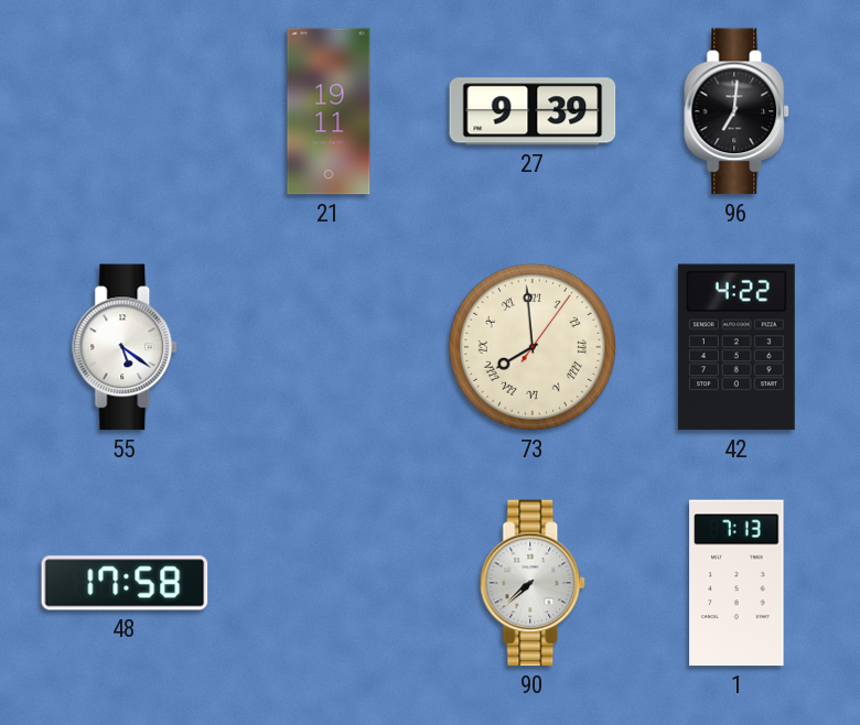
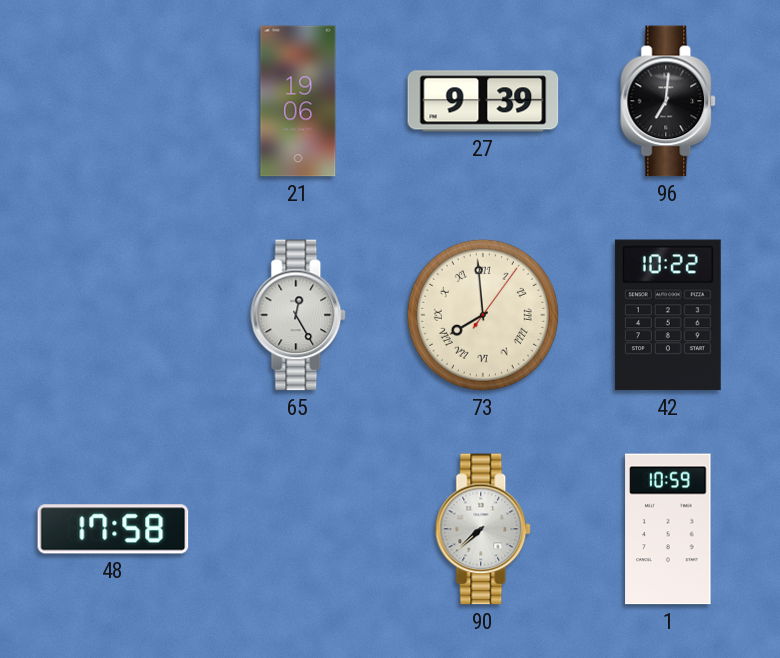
21: 19:11 -> 19:06
55: 5:21 -> none
65: none -> 12:25
42: 4:22 -> 10:22
1: 7:13 -> 10:59
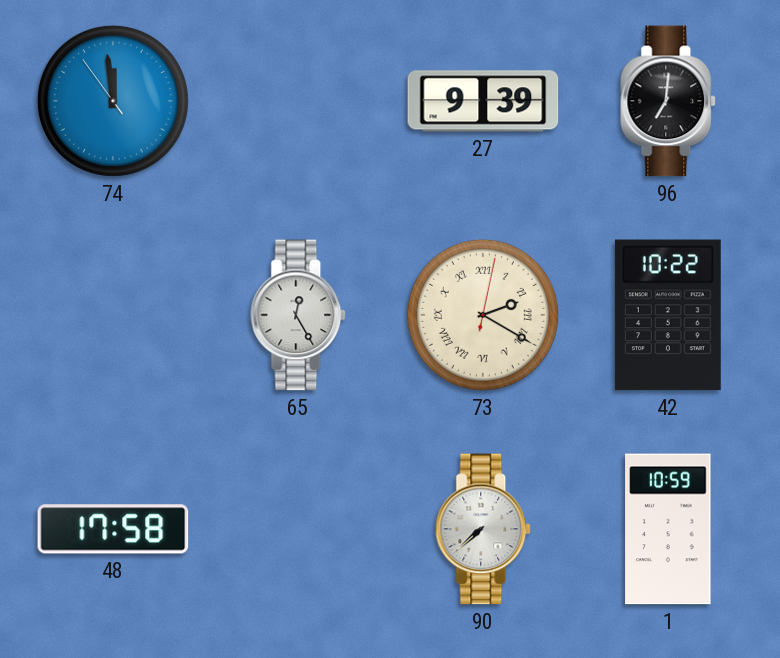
74: none -> 11:58
21: 19:06 -> none
73: 7:59 -> 2:20
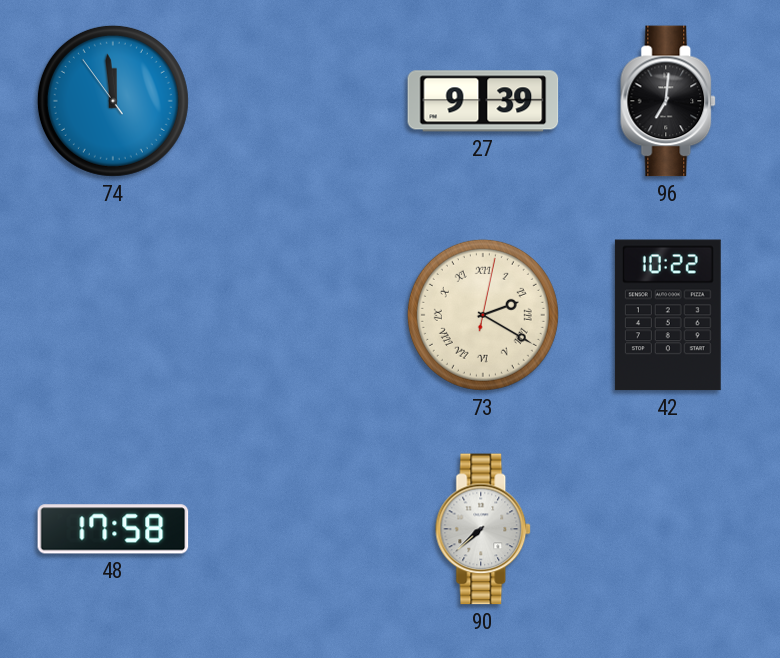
65: 12:25 -> none
1: 10:59 -> none
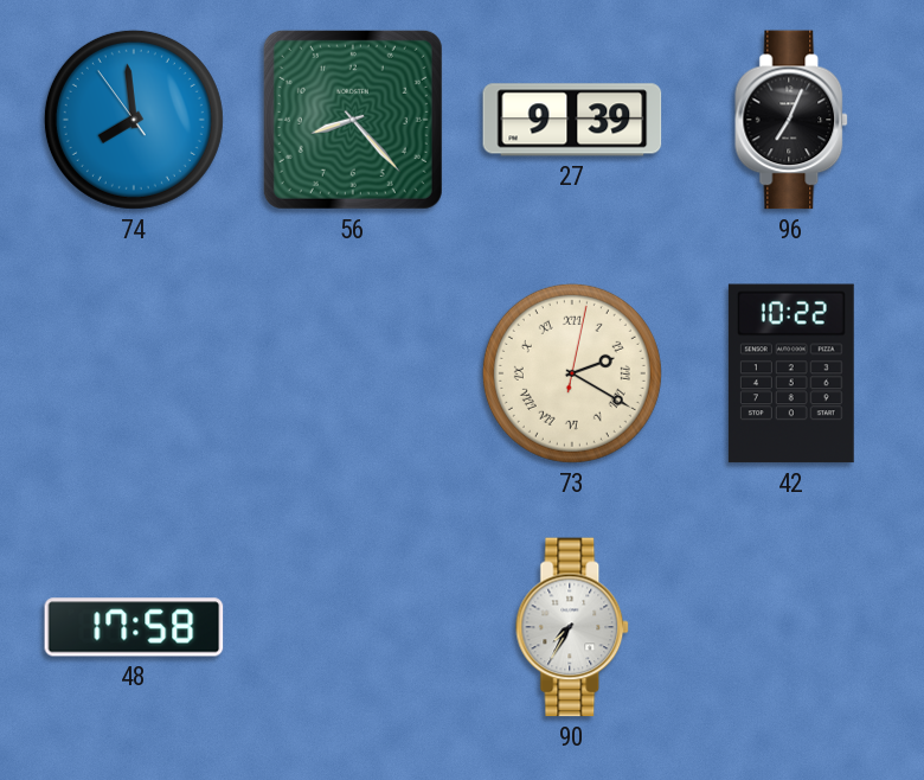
74: 11:58 -> 7:58
56: none -> 8:23
96: 7:01 -> 7:04
90: 7:38 -> 7:35
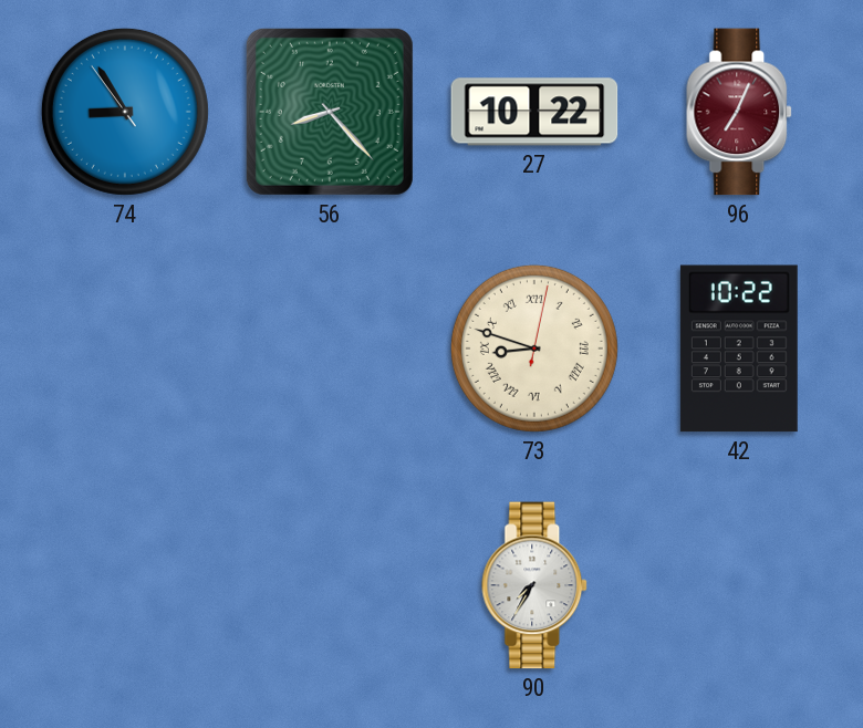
74: 7:58 -> 8:54
27: 9:39 -> 10:22
96 dial: black -> burgundy
73: 2:20 -> 8:48
48: 17:58 -> none
